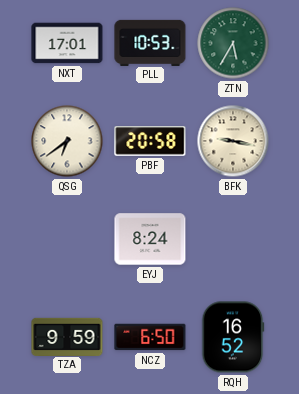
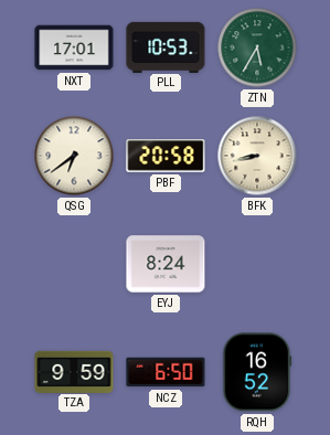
BFK: 9:17 -> 8:43
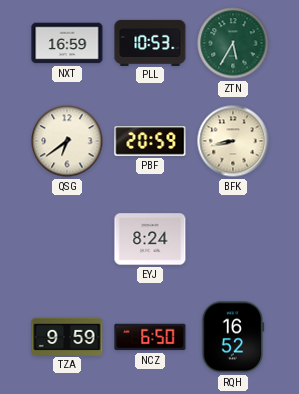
NXT: 17:01 -> 16:59
PBF: 20:58 -> 20:59
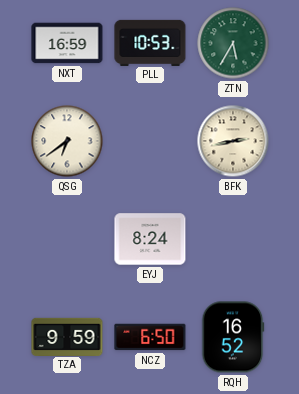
PBF: 20:59 -> none
BFK: 8:43 -> 2:43
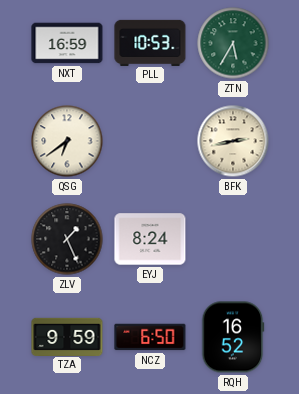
ZLV: none -> 1:26
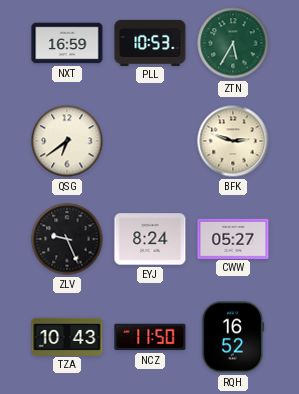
BFK: 2:43 -> 2:48
ZLV: 1:26 -> 9:26
CWW: none -> 05:27
TZA: 9:59 -> 10:43
NCZ: 6:50 -> 11:50
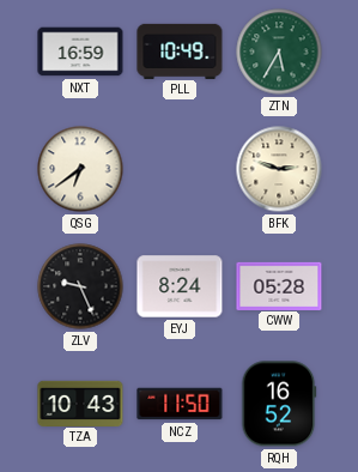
PLL: 10:53 -> 10:49
CWW: 05:27 -> 05:28
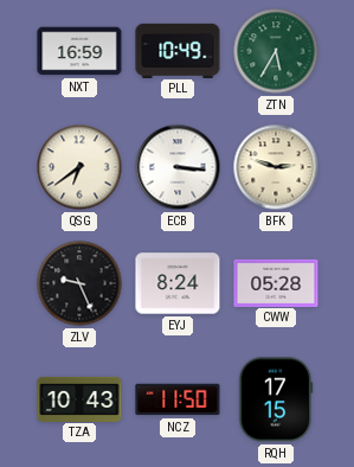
ECB: none -> 3:16
RQH: 16:52 -> 17:15
